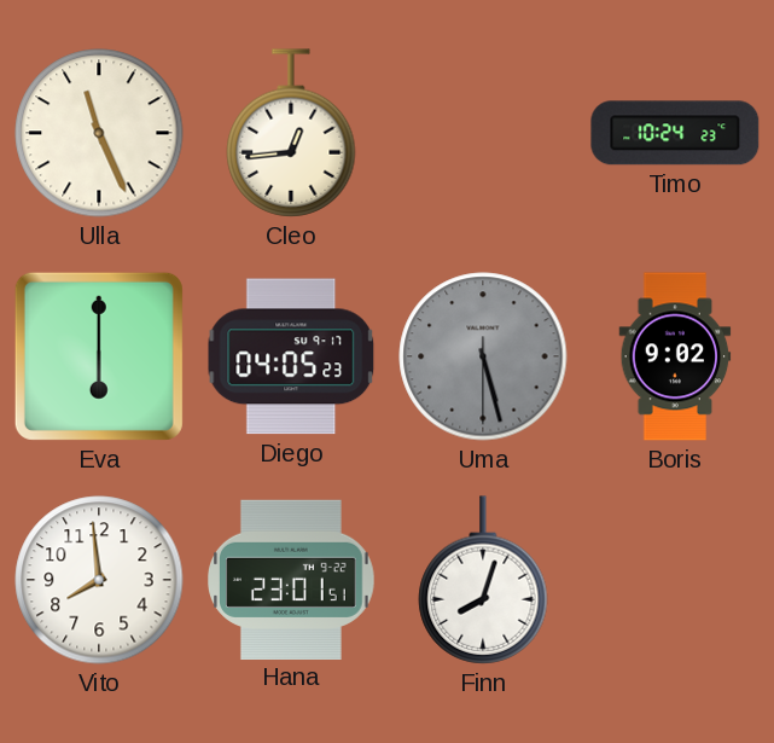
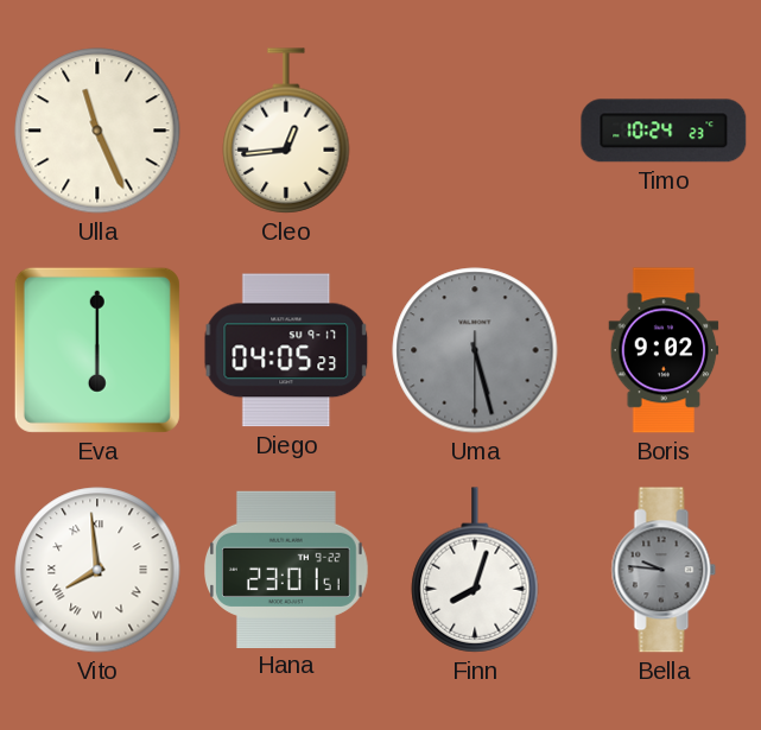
Vito numerals: Arabic -> Roman
Bella: none -> 9:46
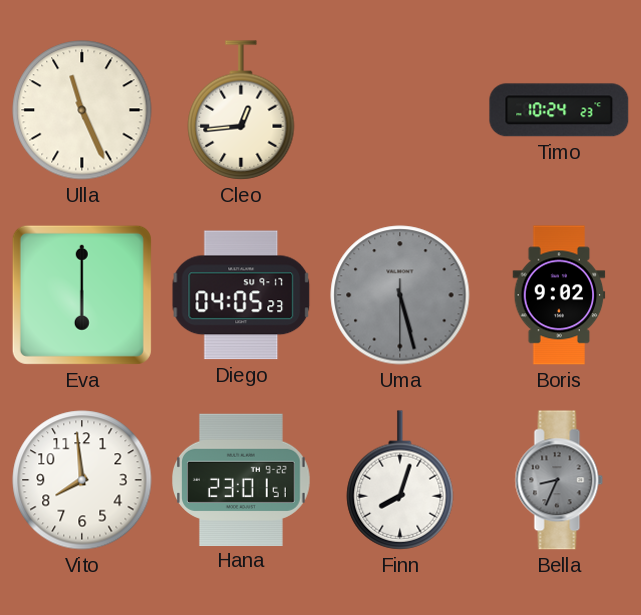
Vito numerals: Roman -> Arabic
Bella: 9:46 -> 8:34
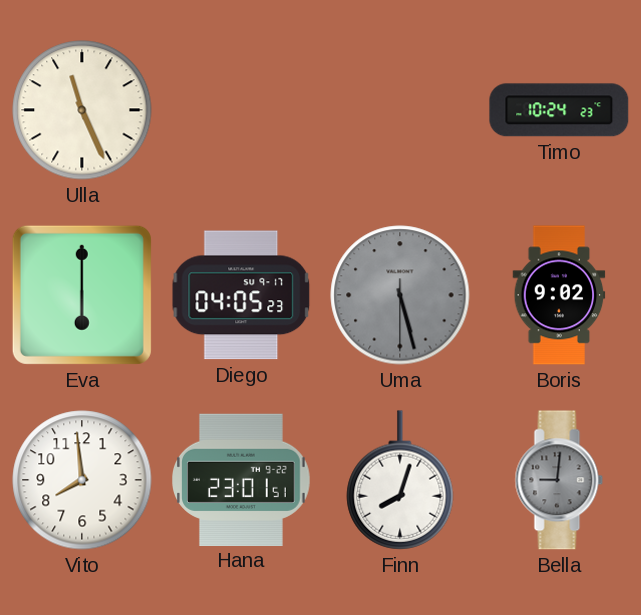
Cleo: 12:44 -> none
Bella: 8:34 -> 9:01
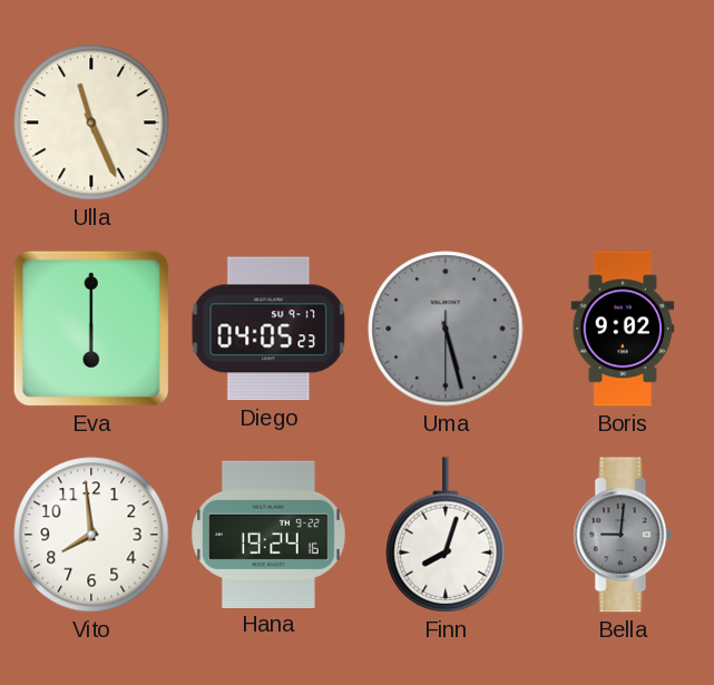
Timo: 10:24 -> none
Hana: 23:01 -> 19:24
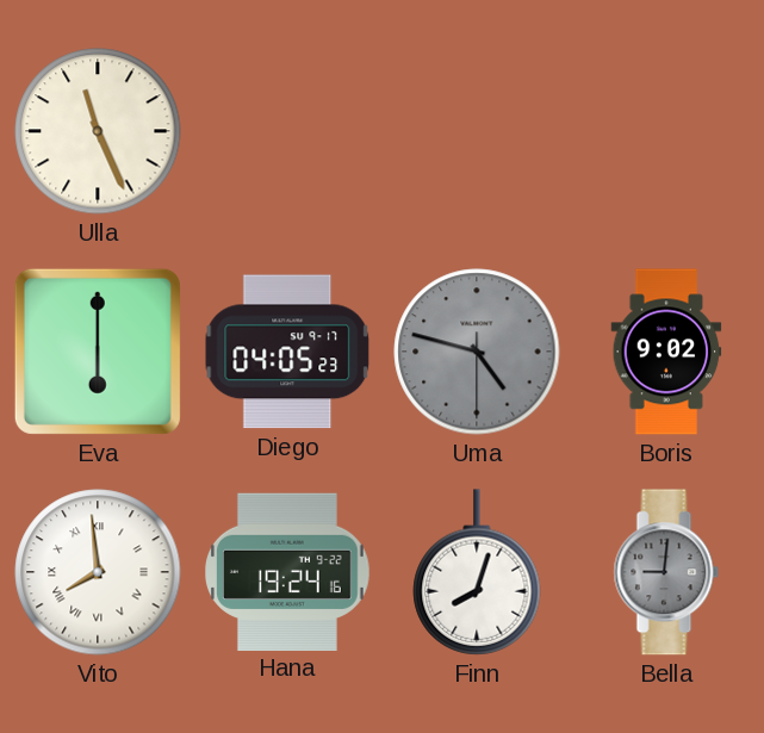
Uma: 5:27 -> 4:47
Vito numerals: Arabic -> Roman
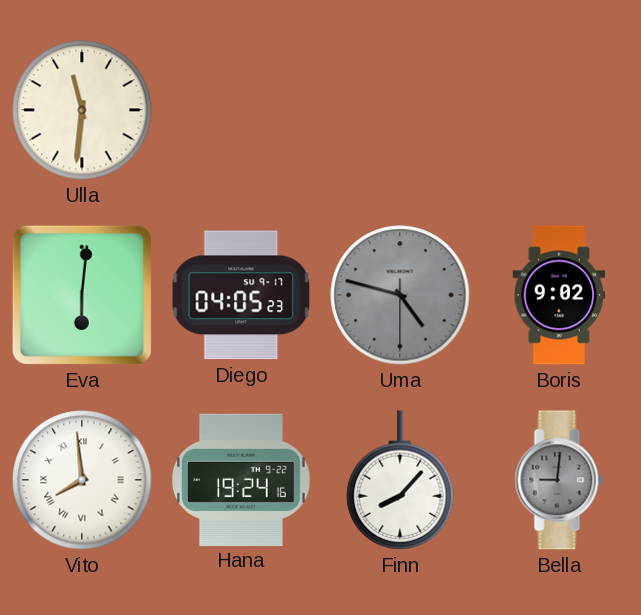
Ulla: 11:26 -> 11:31
Eva: 6:00 -> 6:01
Finn: 8:03 -> 8:07
